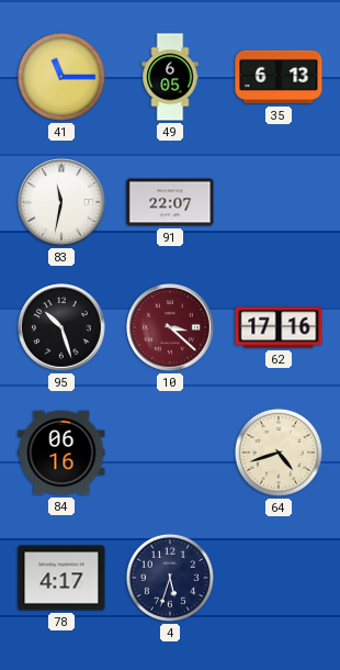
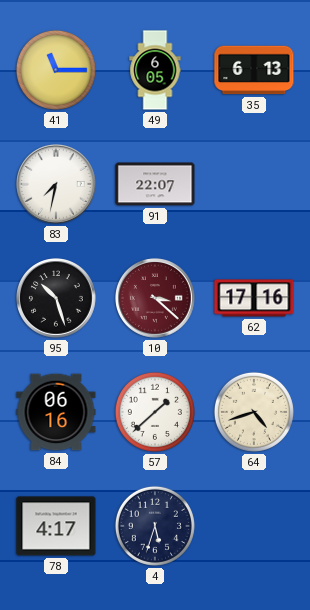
83: 11:32 -> 7:32
57: none -> 1:38
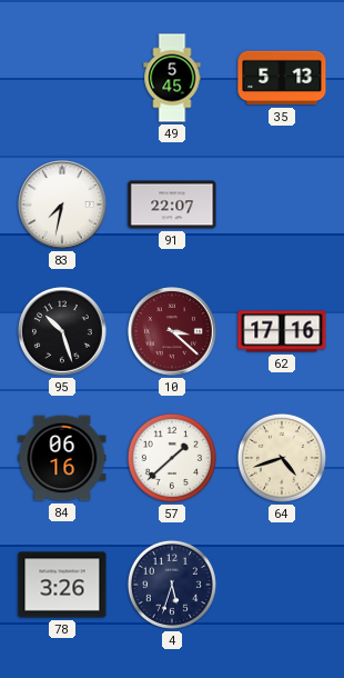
41: 11:15 -> none
49: 6:05 -> 5:45
35: 6:13 -> 5:13
78: 4:17 -> 3:26
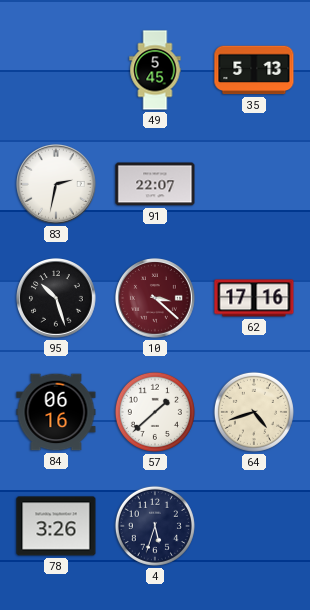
83: 7:32 -> 2:32
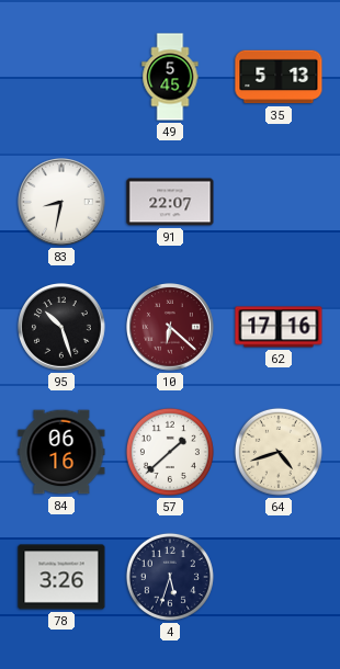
83: 2:32 -> 8:32
10: 3:22 -> 6:22
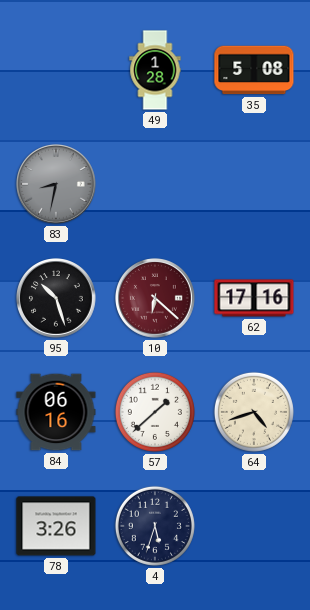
49: 5:45 -> 1:28
35: 5:13 -> 5:08
83 dial: white -> grey
91: 22:07 -> none
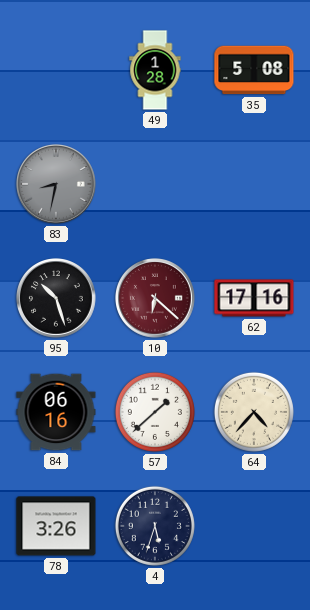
64: 4:42 -> 4:37
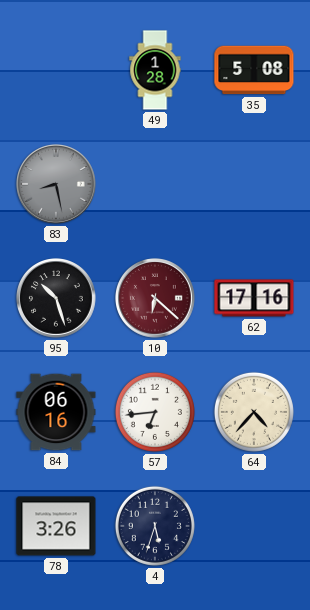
83: 8:32 -> 8:28
57: 1:38 -> 6:44
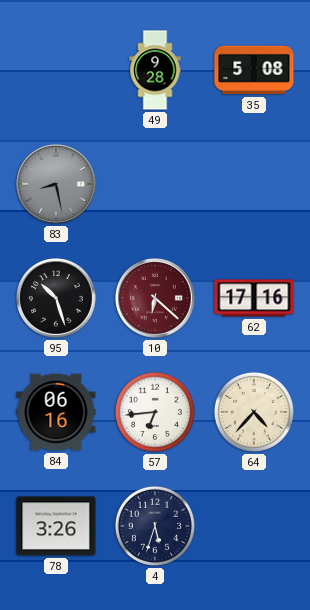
49: 1:28 -> 9:28
